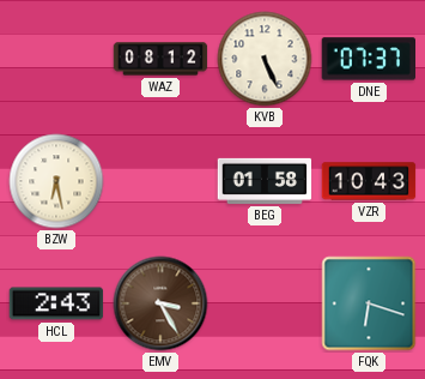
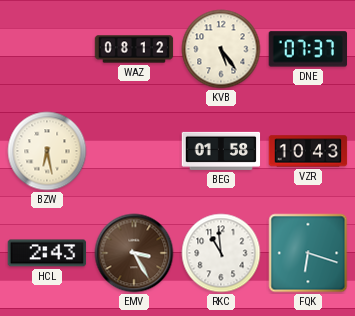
KVB: 5:26 -> 5:24
RKC: none -> 10:59
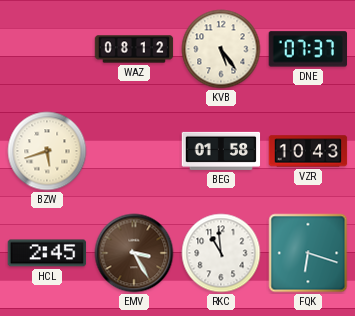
BZW: 6:28 -> 5:42
HCL: 2:43 -> 2:45
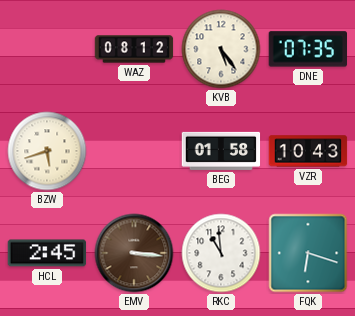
DNE: 07:37 -> 07:35
EMV: 3:25 -> 3:16
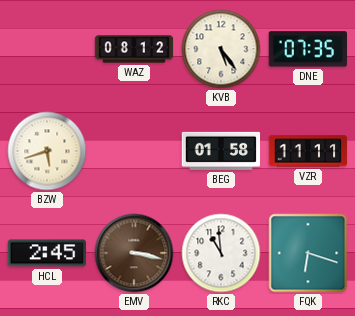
VZR: 10:43 -> 11:11
EMV: 3:16 -> 3:17
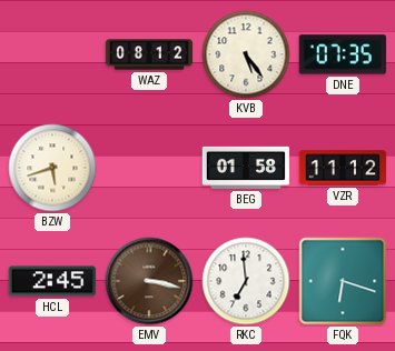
VZR: 11:11 -> 11:12
RKC: 10:59 -> 6:59
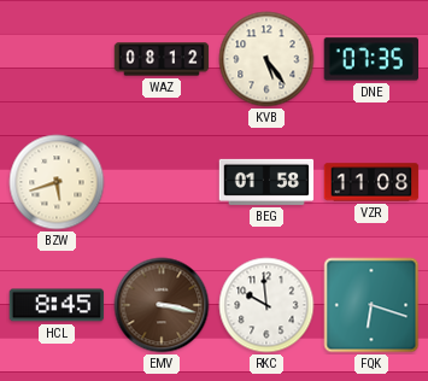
VZR: 11:12 -> 11:08
HCL: 2:45 -> 8:45
RKC: 6:59 -> 9:59
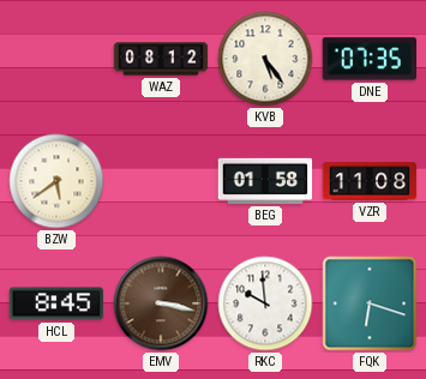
BZW: 5:42 -> 5:39
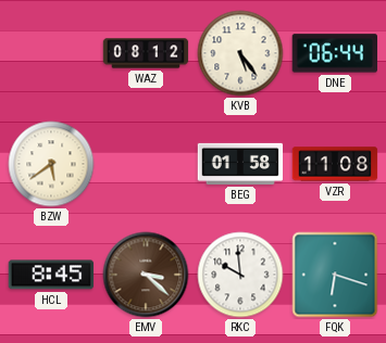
DNE: 07:35 -> 06:44
EMV: 3:17 -> 3:22
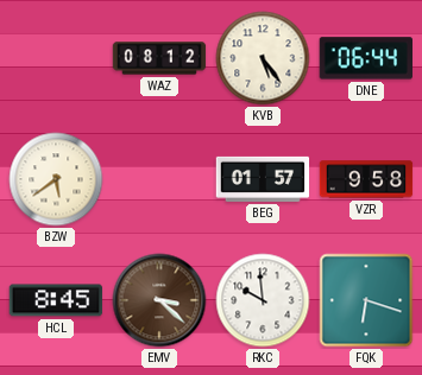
BEG: 01:58 -> 01:57
VZR: 11:08 -> 9:58
